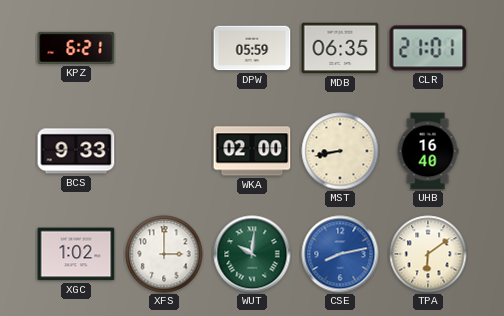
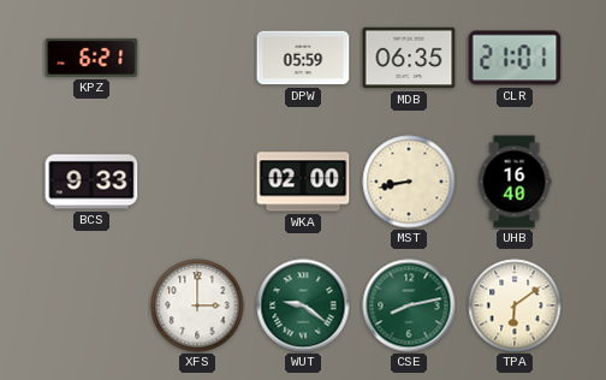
XGC: 1:02 -> none
WUT: 10:01 -> 9:21
CSE dial: blue -> green
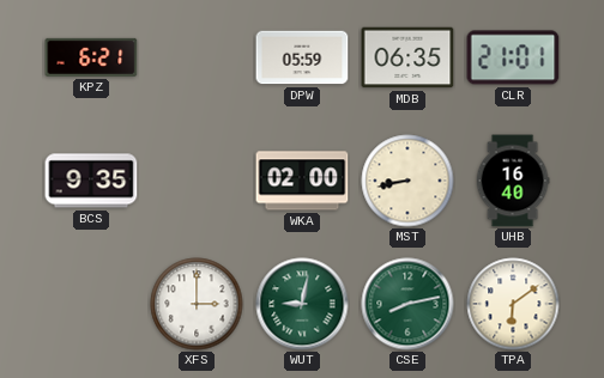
BCS: 9:33 -> 9:35
WUT: 9:21 -> 9:02
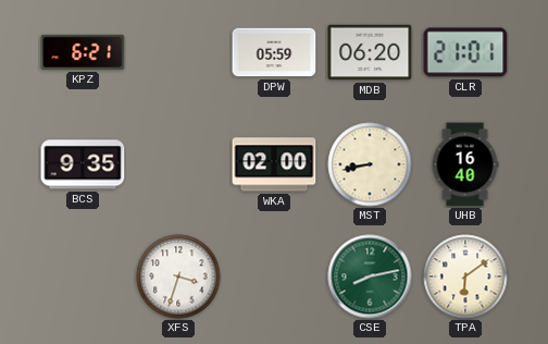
MDB: 06:35 -> 06:20
XFS: 3:00 -> 3:33
WUT: 9:02 -> none
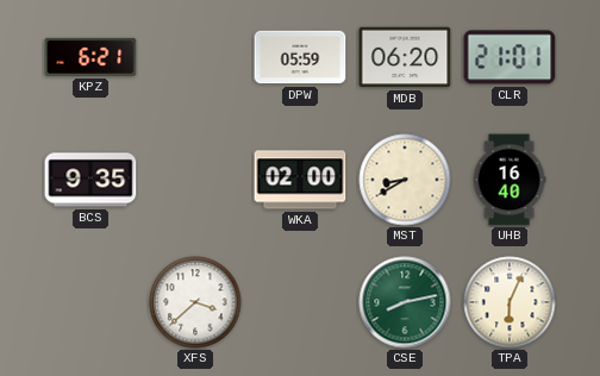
MST: 8:43 -> 8:40
XFS: 3:33 -> 3:38
TPA: 6:09 -> 6:04
